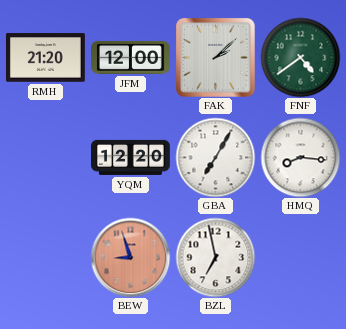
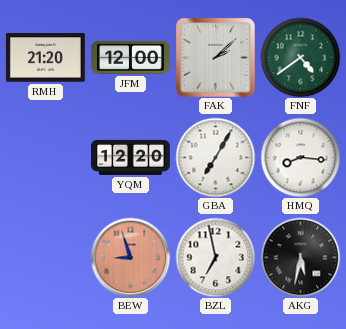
AKG: none -> 5:32
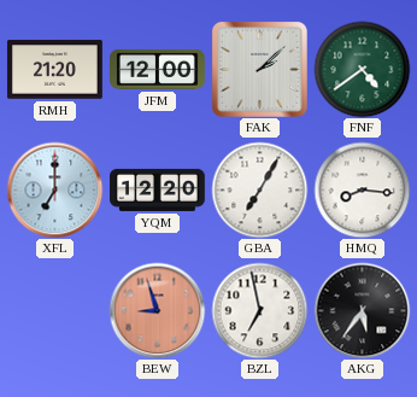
XFL: none -> 7:00
AKG: 5:32 -> 5:36
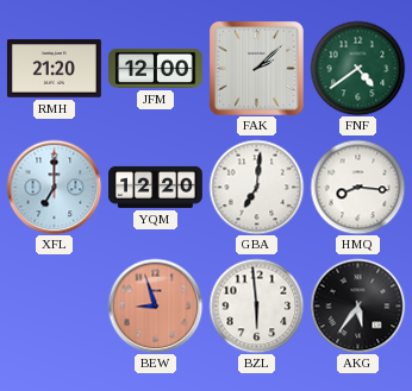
GBA: 7:05 -> 7:01
BZL: 6:58 -> 5:59
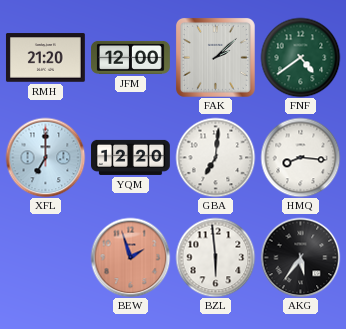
BEW: 8:57 -> 1:57
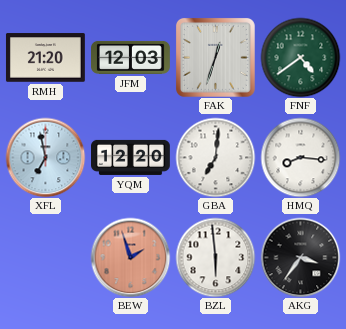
JFM: 12:00 -> 12:03
FAK: 2:08 -> 12:33
XFL: 7:00 -> 6:58
AKG: 5:36 -> 3:36
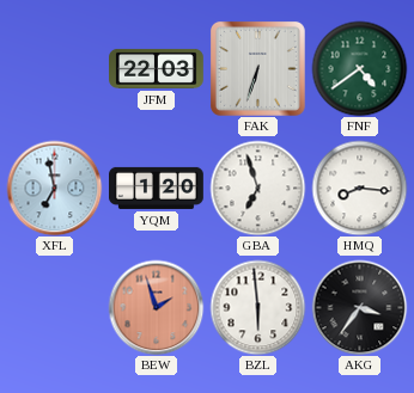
RMH: 21:20 -> none
JFM: 12:03 -> 22:03
FAK: 12:33 -> 6:33
YQM: 12:20 -> 1:20
GBA: 7:01 -> 6:57
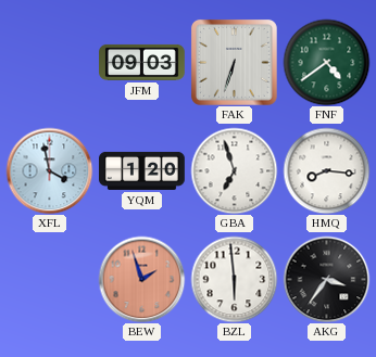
JFM: 22:03 -> 09:03
XFL: 6:58 -> 3:58
